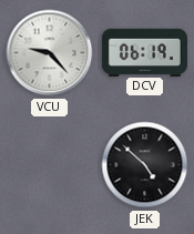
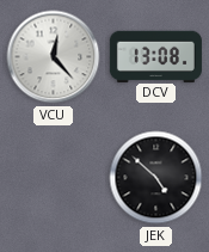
VCU: 9:23 -> 12:23
DCV: 06:19 -> 13:08
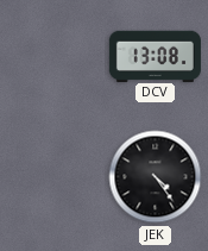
VCU: 12:23 -> none
JEK: 4:52 -> 4:24
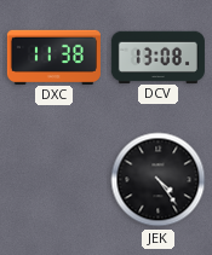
DXC: none -> 11:38
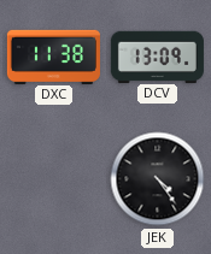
DCV: 13:08 -> 13:09
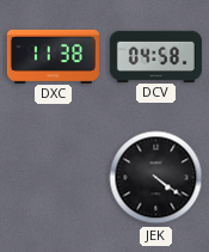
DCV: 13:09 -> 04:58
JEK: 4:24 -> 4:21
